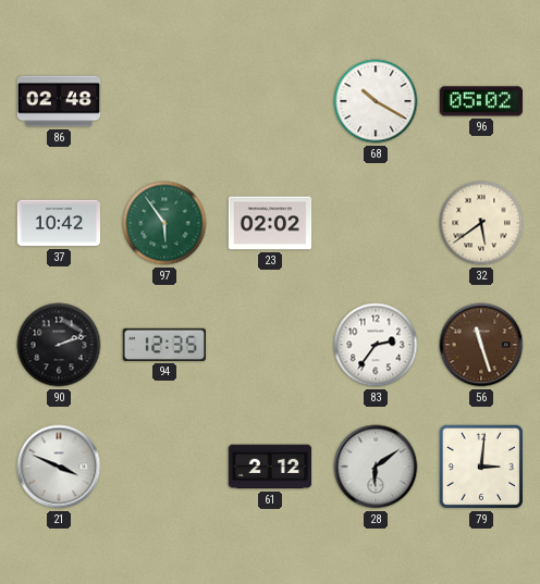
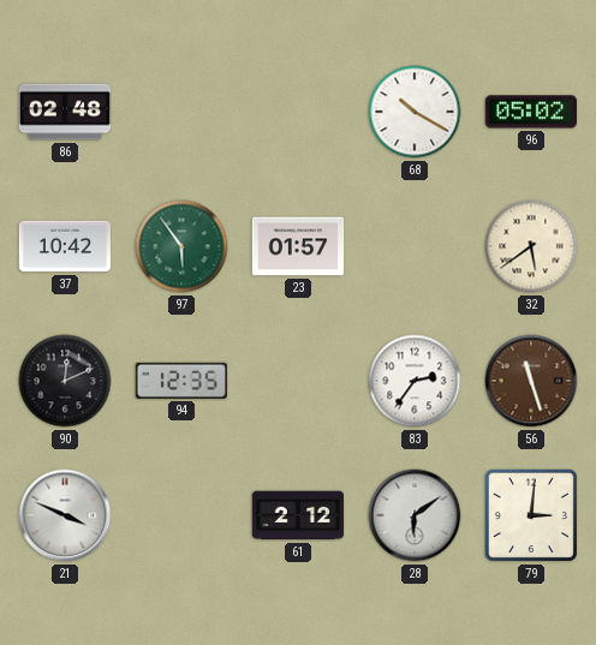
23: 02:02 -> 01:57
90: 2:12 -> 12:11
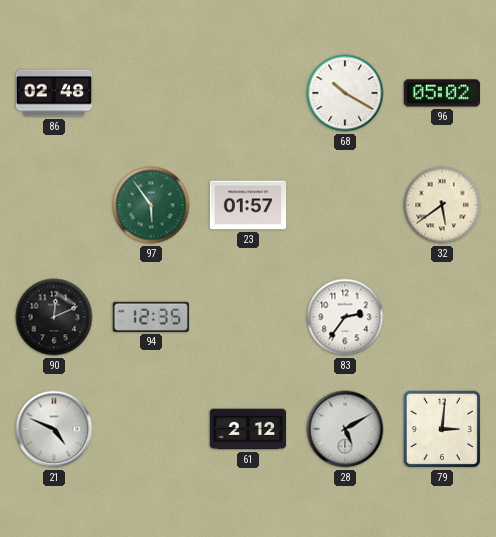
37: 10:42 -> none
56: 11:27 -> none
21: 3:49 -> 4:49
28: 6:09 -> 5:10
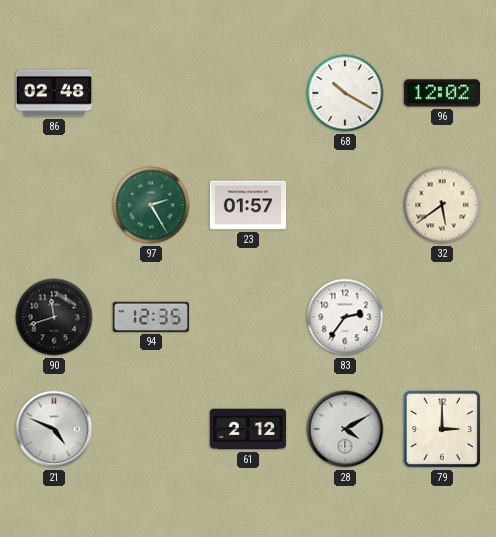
96: 05:02 -> 12:02
97: 5:54 -> 2:25
90: 12:11 -> 11:42
28: 5:10 -> 4:10
79: 3:01 -> 3:00
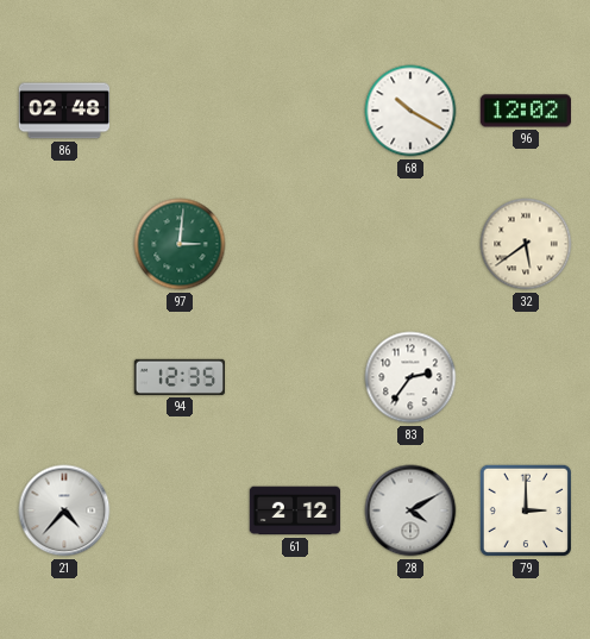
97: 2:25 -> 3:01
23: 01:57 -> none
90: 11:42 -> none
21: 4:49 -> 4:37
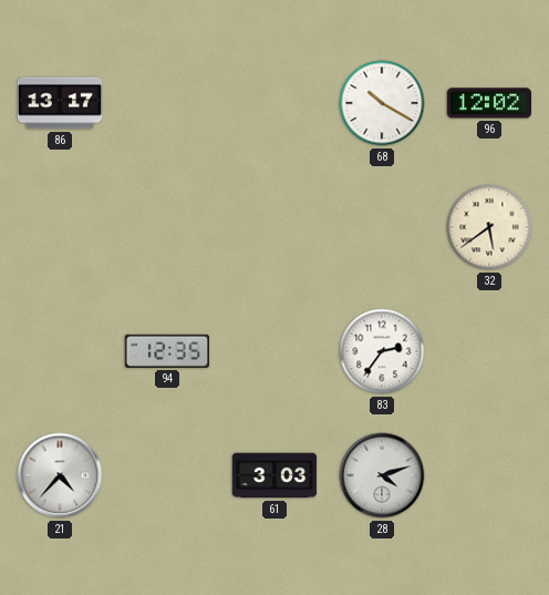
86: 02:48 -> 13:17
97: 3:01 -> none
61: 2:12 -> 3:03
28: 4:10 -> 4:12
79: 3:00 -> none
